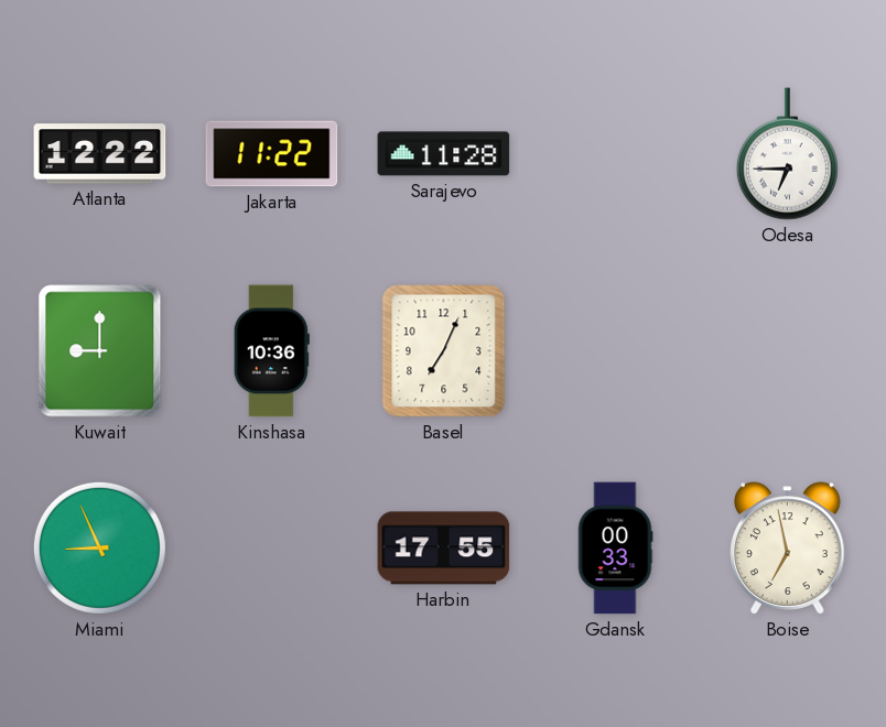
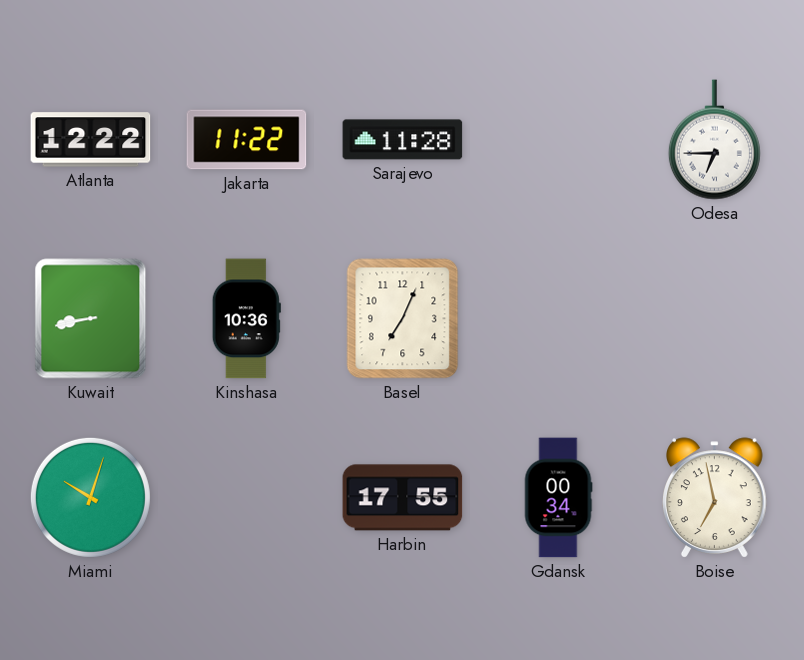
Kuwait: 9:00 -> 8:43
Miami: 8:56 -> 10:03
Gdansk: 00:33 -> 00:34
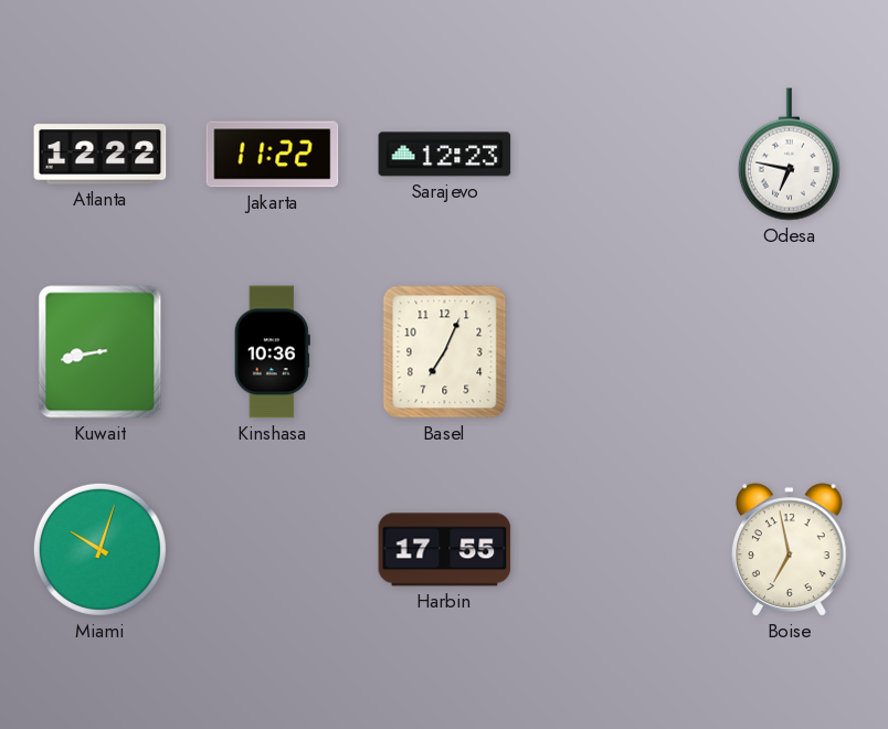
Sarajevo: 11:28 -> 12:23
Odesa: 6:45 -> 6:47
Gdansk: 00:34 -> none
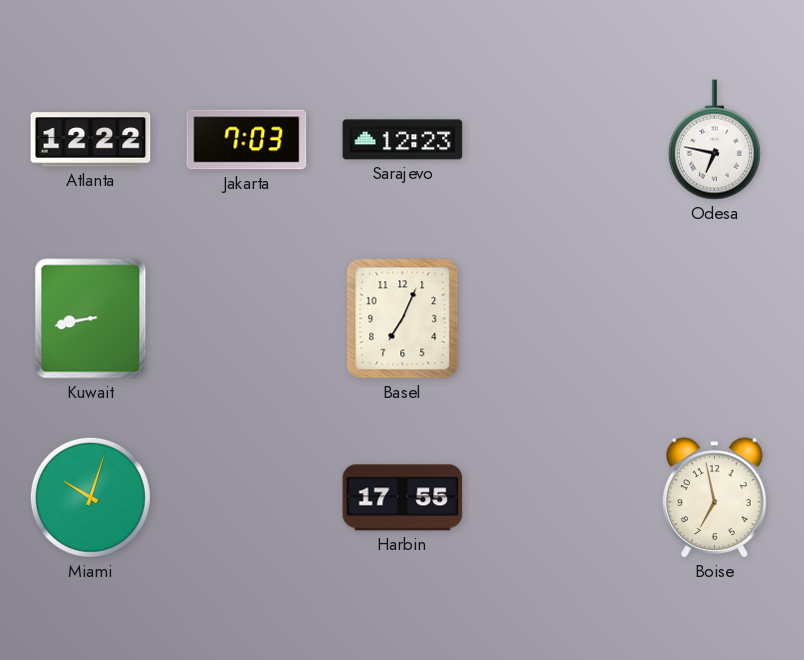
Jakarta: 11:22 -> 7:03
Kinshasa: 10:36 -> none
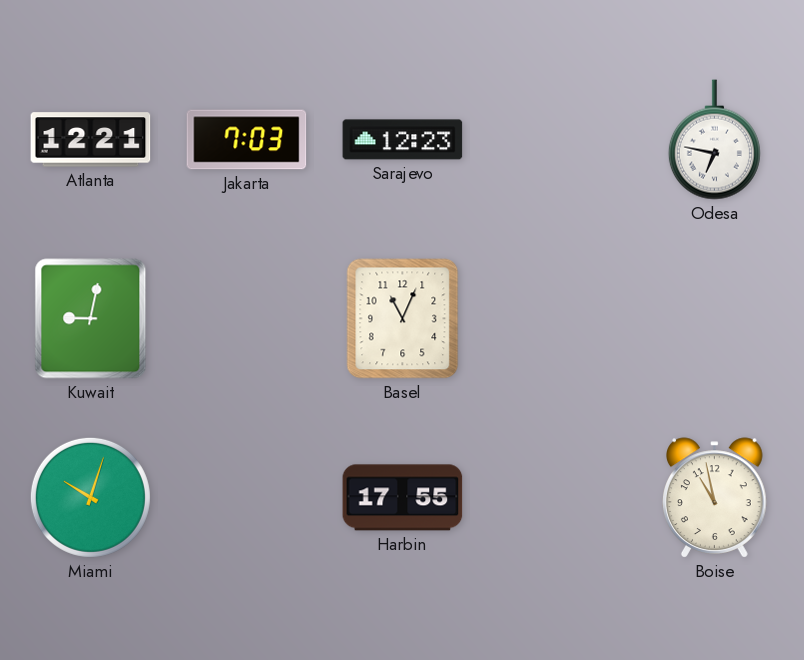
Atlanta: 12:22 -> 12:21
Kuwait: 8:43 -> 9:02
Basel: 7:04 -> 11:04
Boise: 6:58 -> 10:58
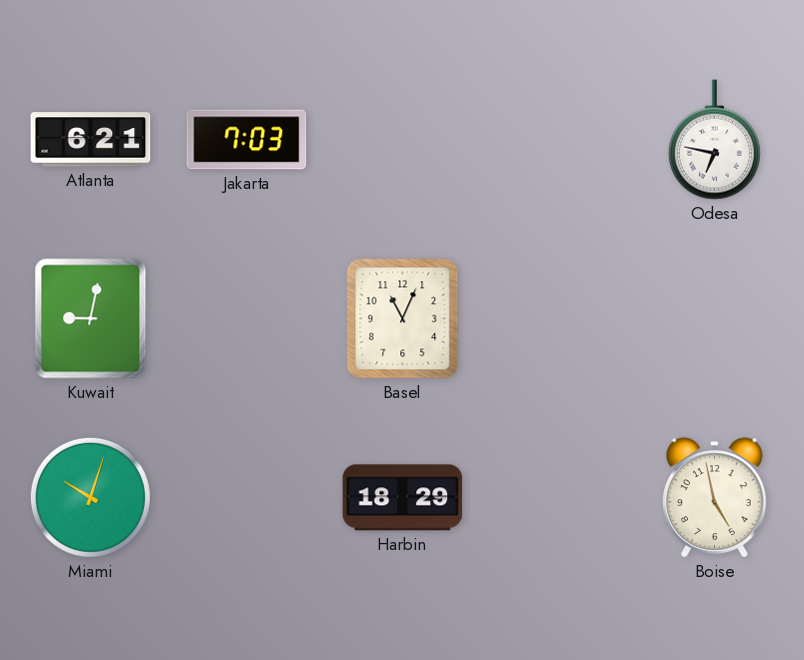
Atlanta: 12:21 -> 6:21
Sarajevo: 12:23 -> none
Harbin: 17:55 -> 18:29
Boise: 10:58 -> 4:58
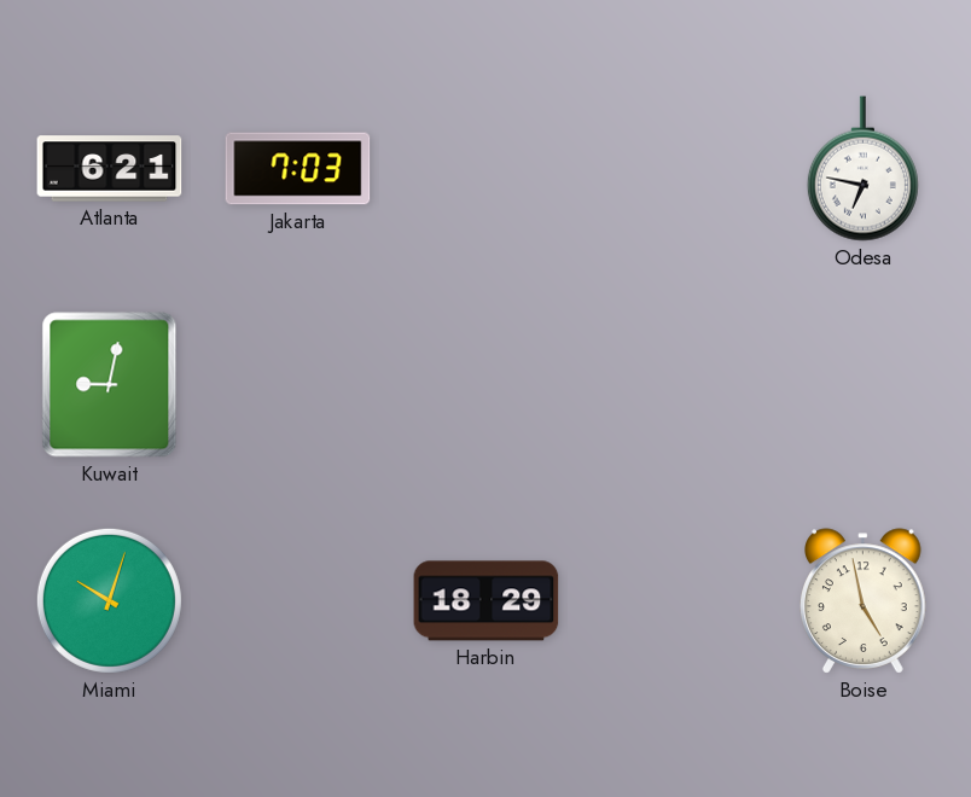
Basel: 11:04 -> none
